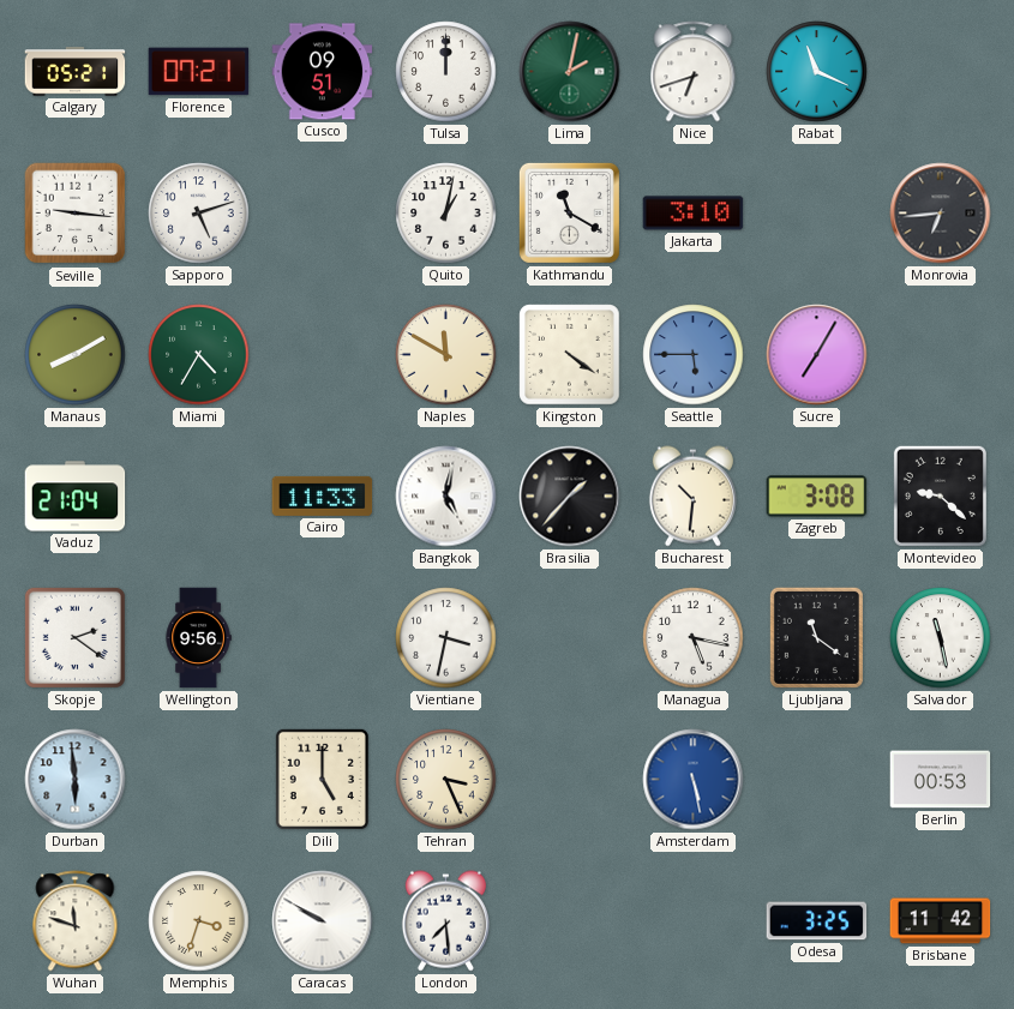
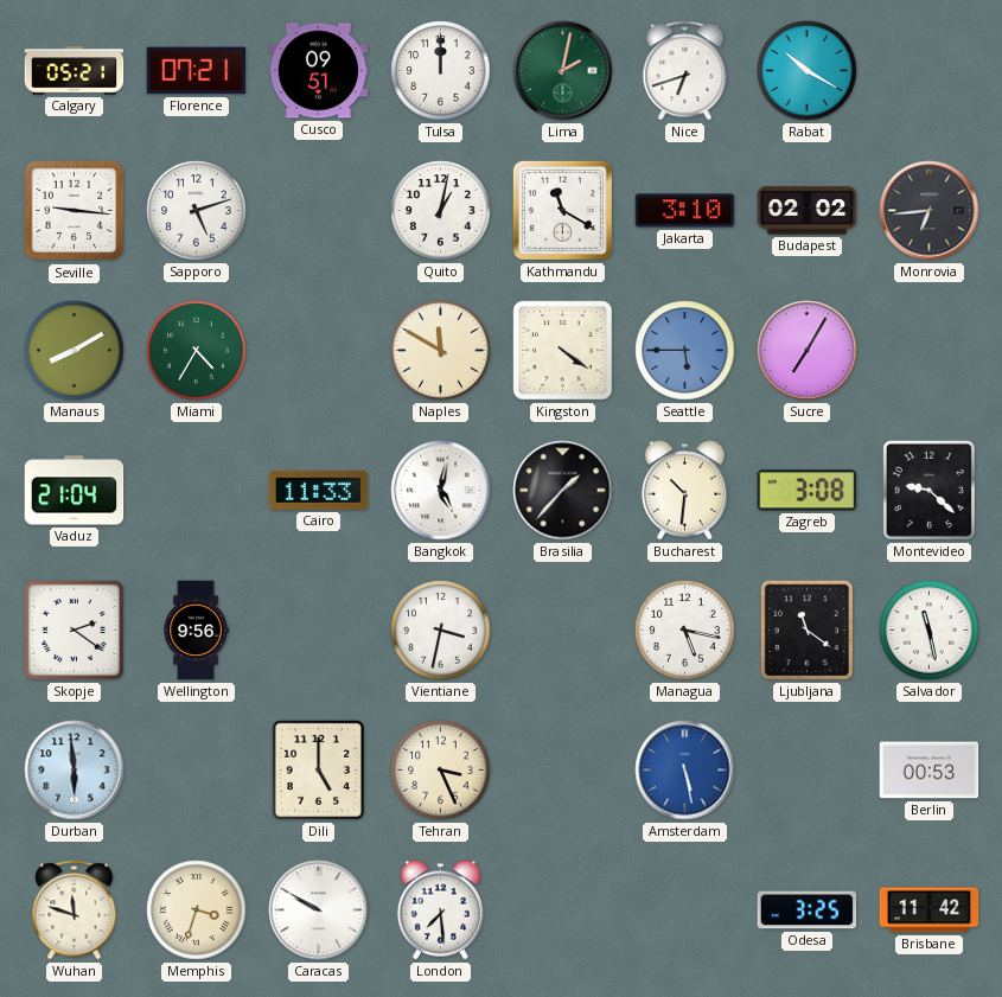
Rabat: 11:19 -> 10:20
Budapest: none -> 02:02
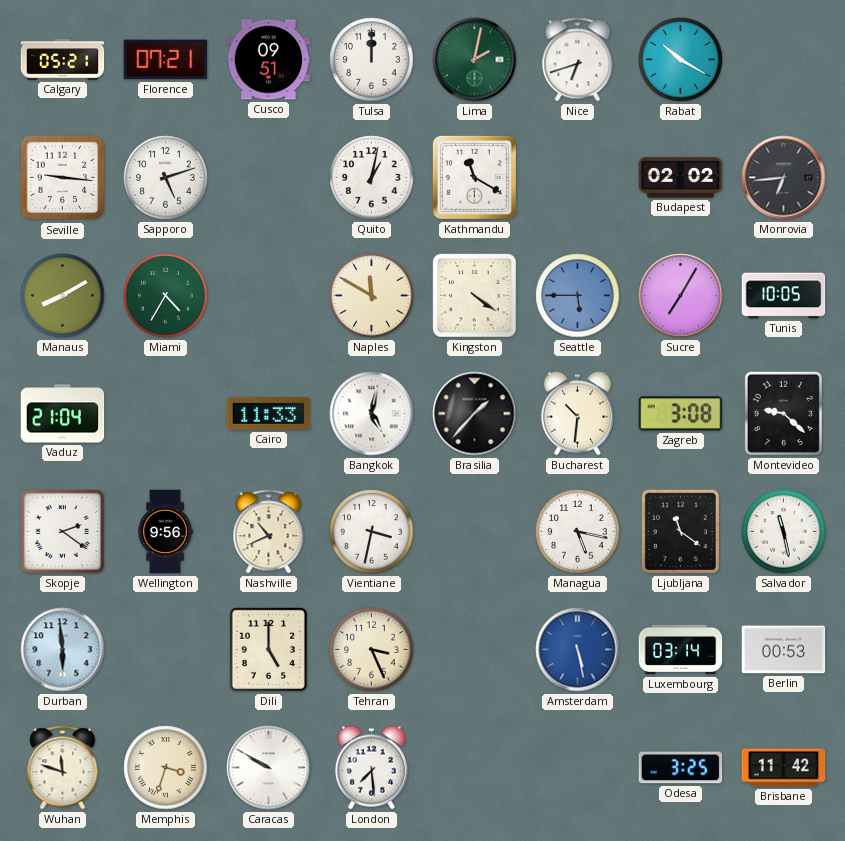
Jakarta: 3:10 -> none
Tunis: none -> 10:05
Nashville: none -> 10:41
Luxembourg: none -> 03:14
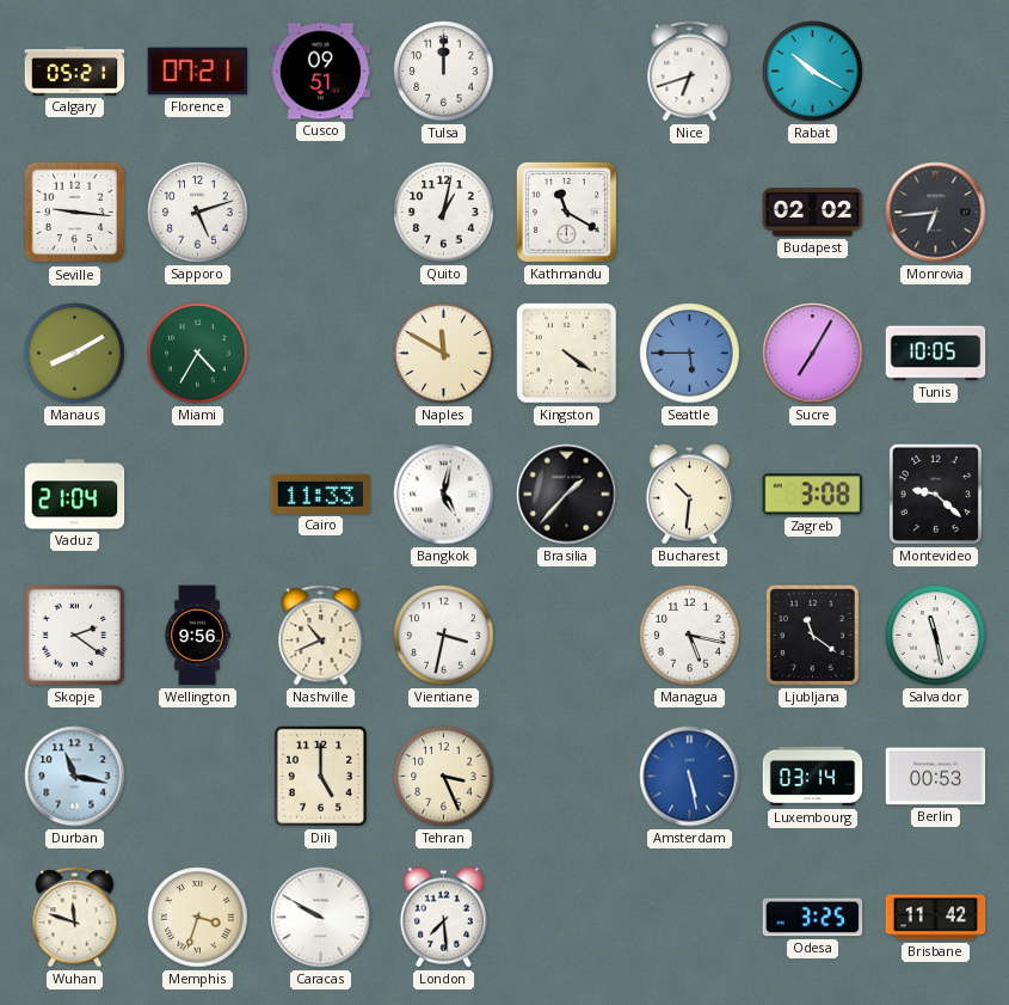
Lima: 2:02 -> none
Durban: 5:59 -> 11:17
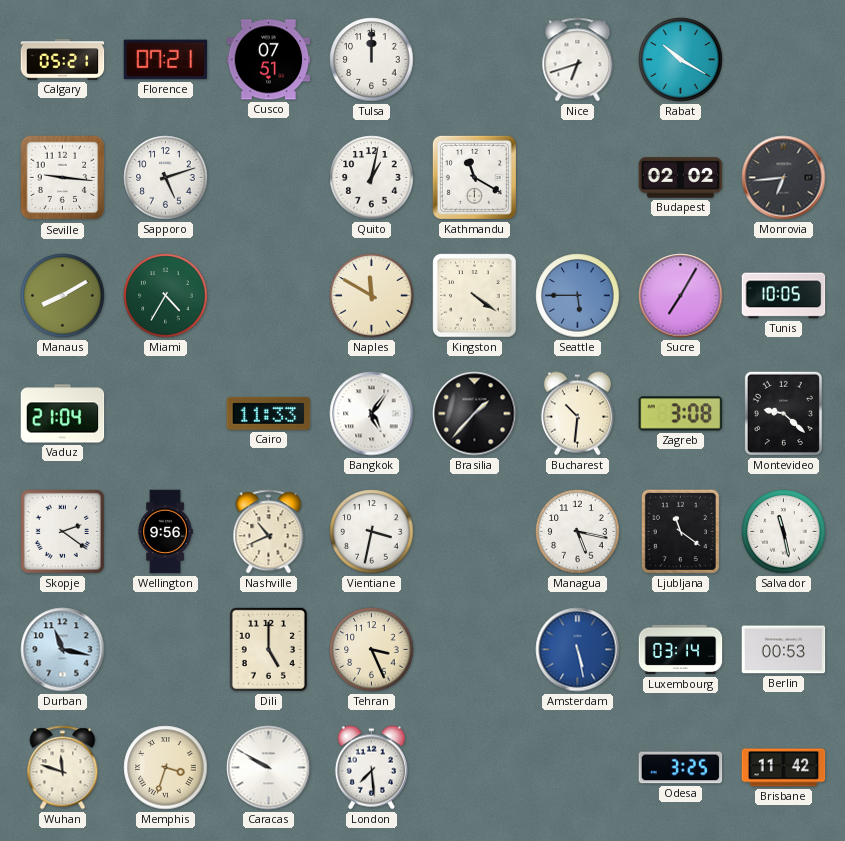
Cusco: 09:51 -> 07:51
Bangkok: 5:02 -> 5:06
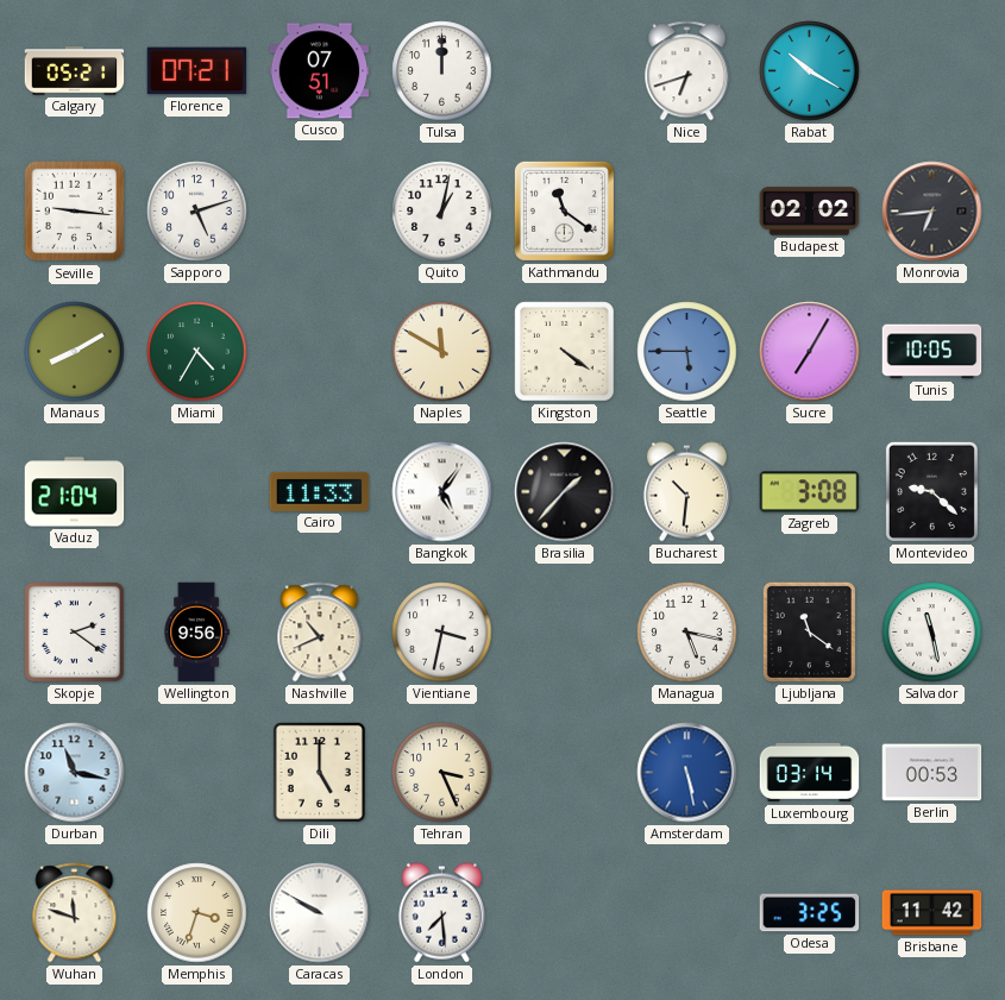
Kathmandu: 11:20 -> 11:21
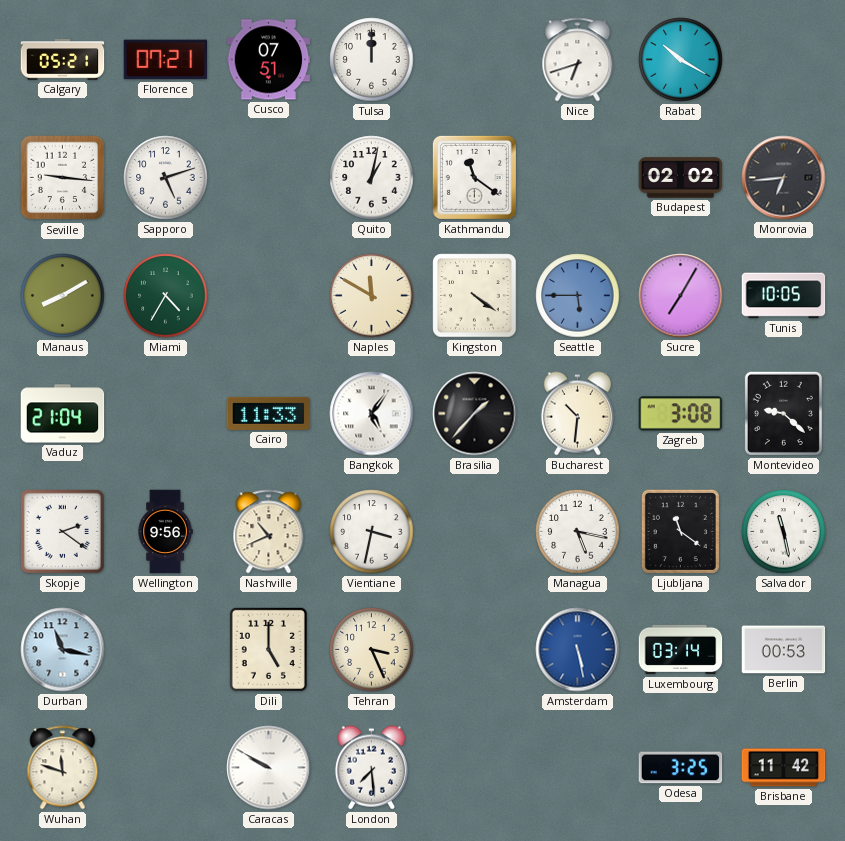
Memphis: 3:33 -> none
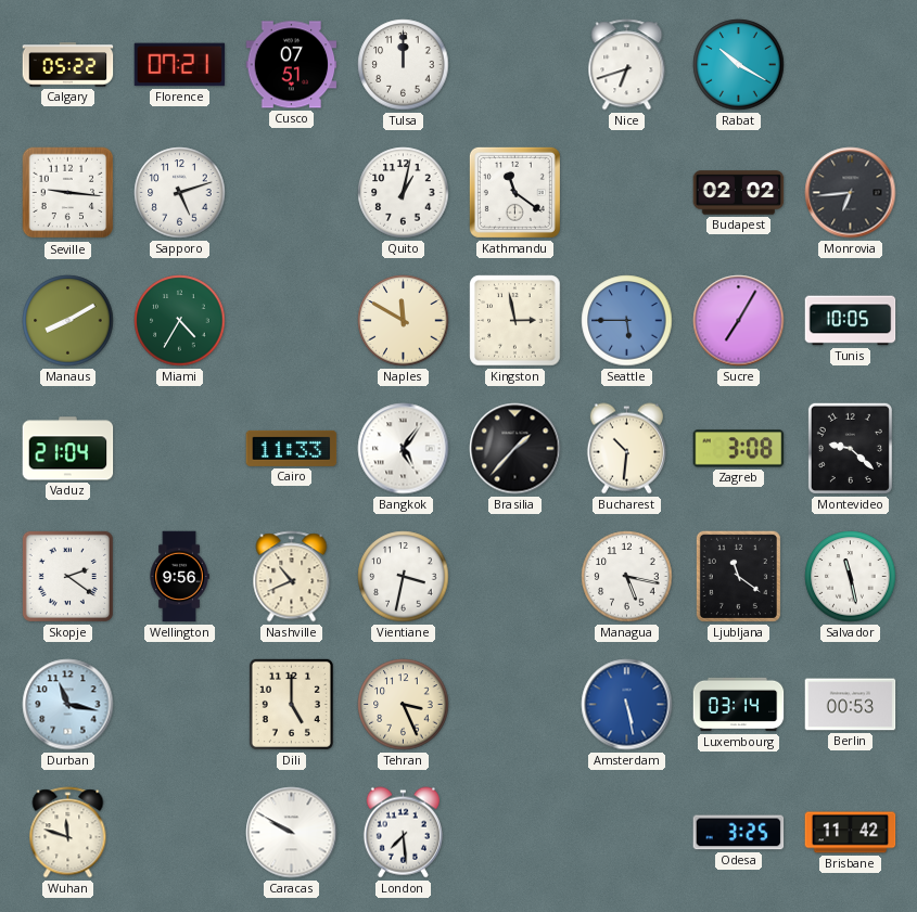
Calgary: 05:21 -> 05:22
Kingston: 4:21 -> 2:58
